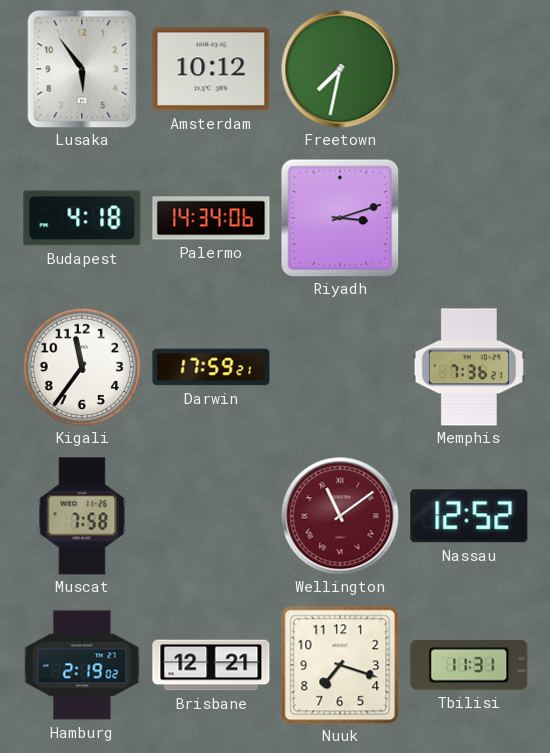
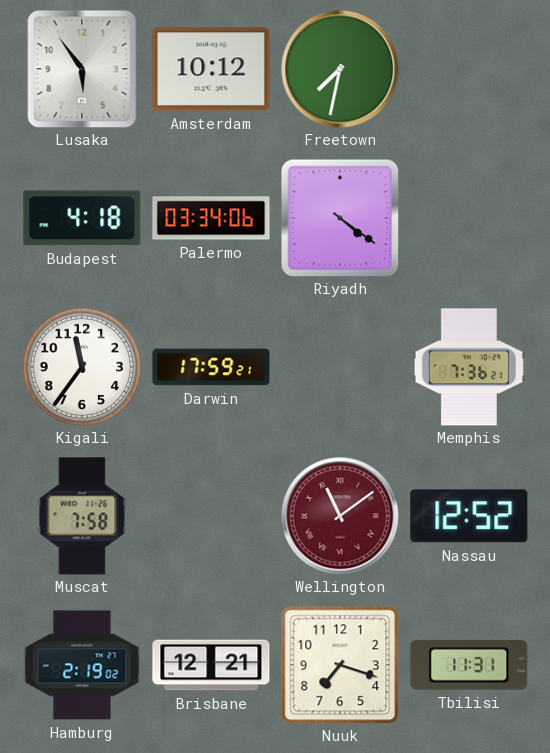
Palermo: 14:34 -> 03:34
Riyadh: 3:12 -> 4:21
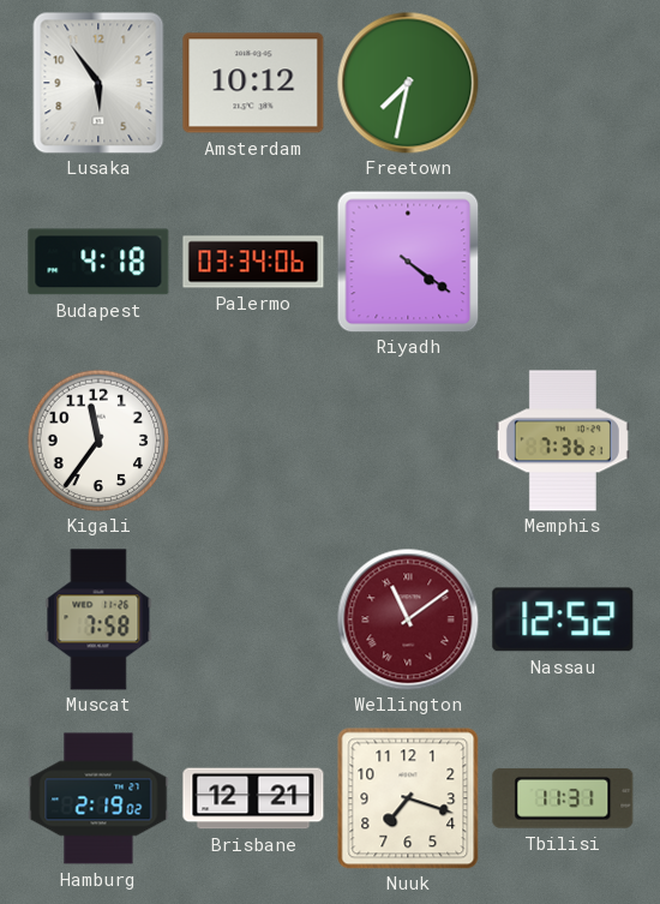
Darwin: 17:59 -> none
